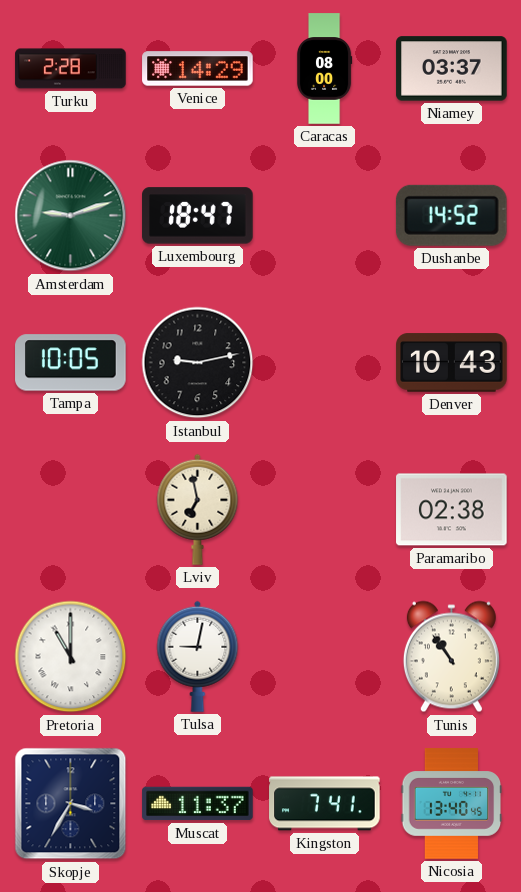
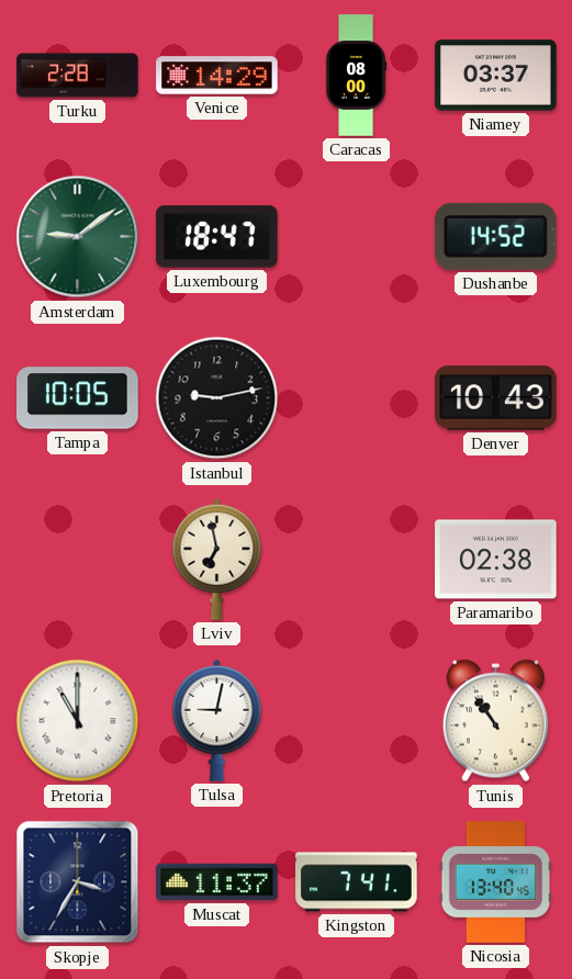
Amsterdam: 9:12 -> 9:09
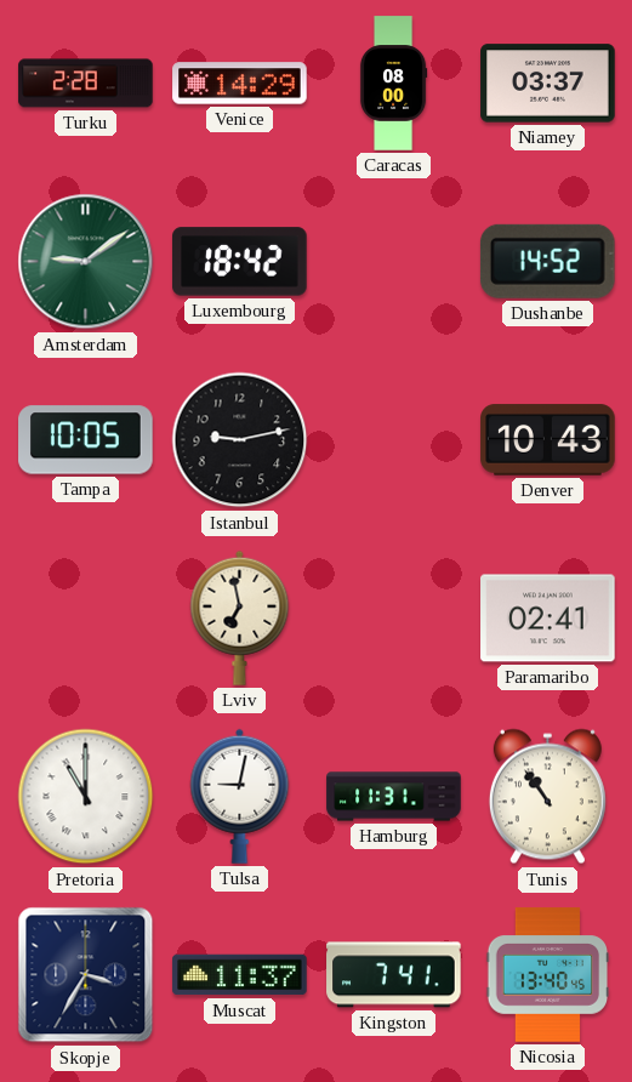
Luxembourg: 18:47 -> 18:42
Paramaribo: 02:38 -> 02:41
Hamburg: none -> 11:31
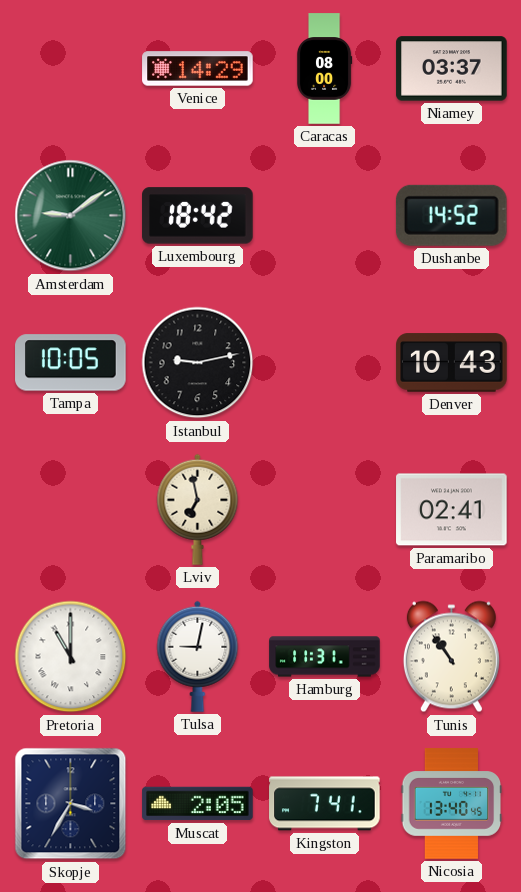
Turku: 2:28 -> none
Muscat: 11:37 -> 2:05
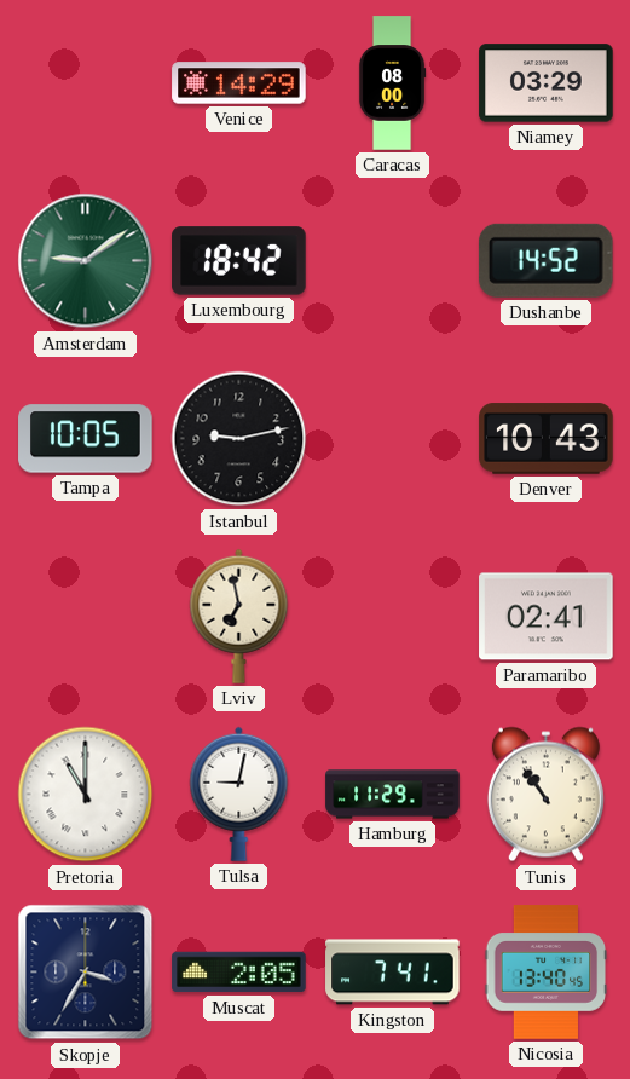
Niamey: 03:37 -> 03:29
Hamburg: 11:31 -> 11:29
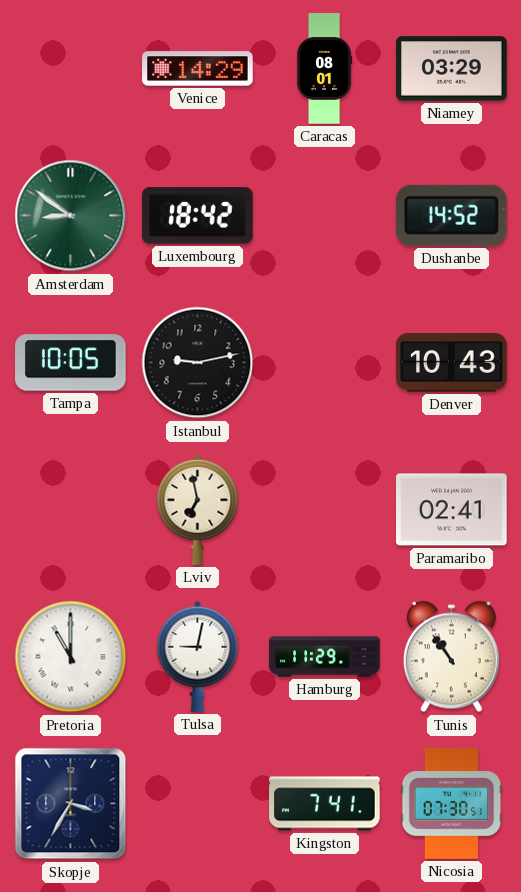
Caracas: 08:00 -> 08:01
Amsterdam: 9:09 -> 8:51
Muscat: 2:05 -> none
Nicosia: 13:40 -> 07:30
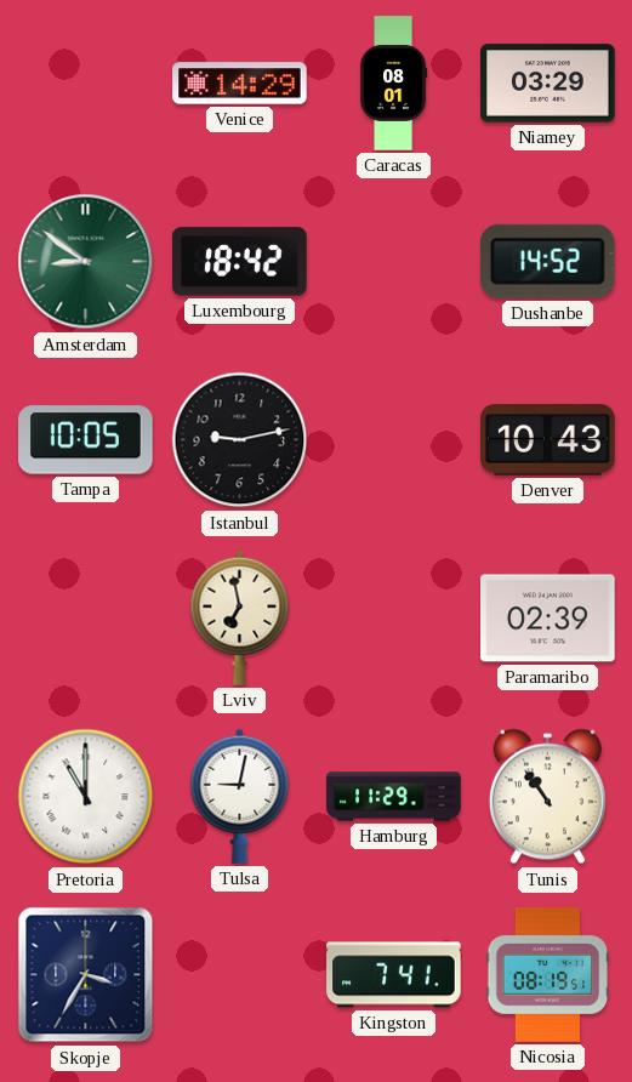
Paramaribo: 02:41 -> 02:39
Nicosia: 07:30 -> 08:19
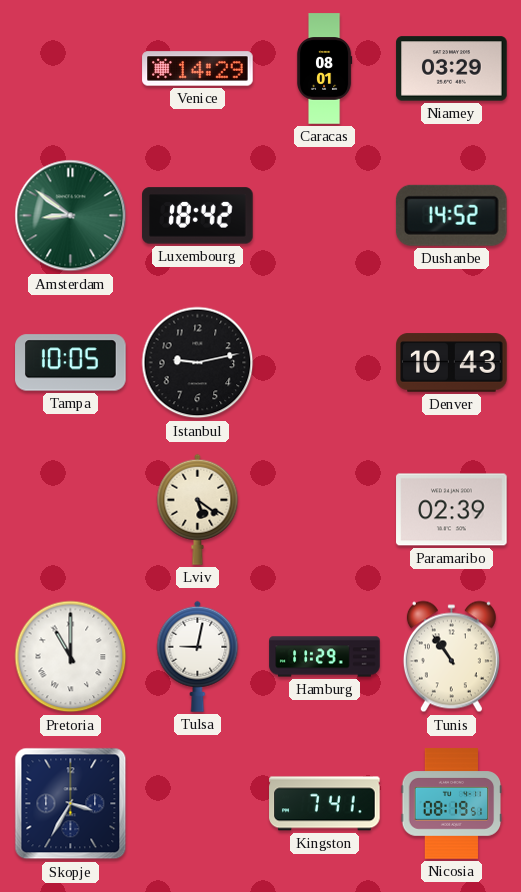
Lviv: 6:58 -> 5:21
